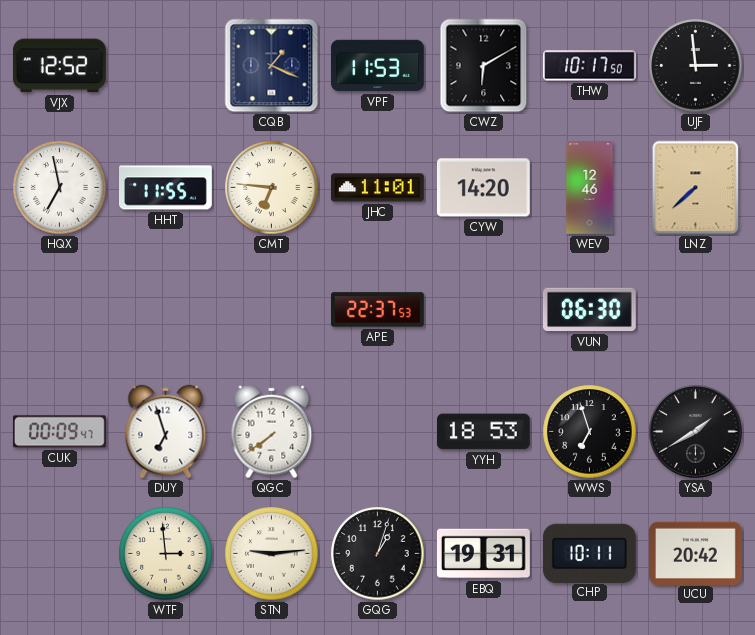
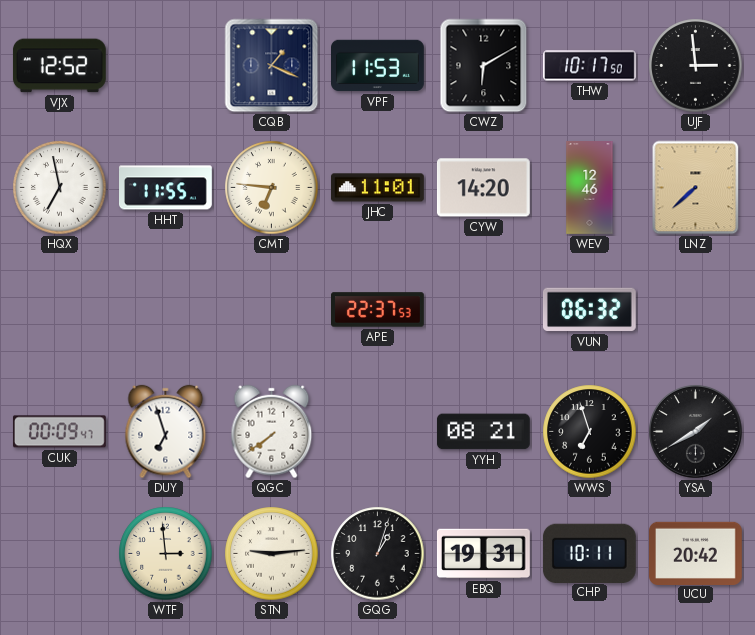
VUN: 06:30 -> 06:32
YYH: 18:53 -> 08:21
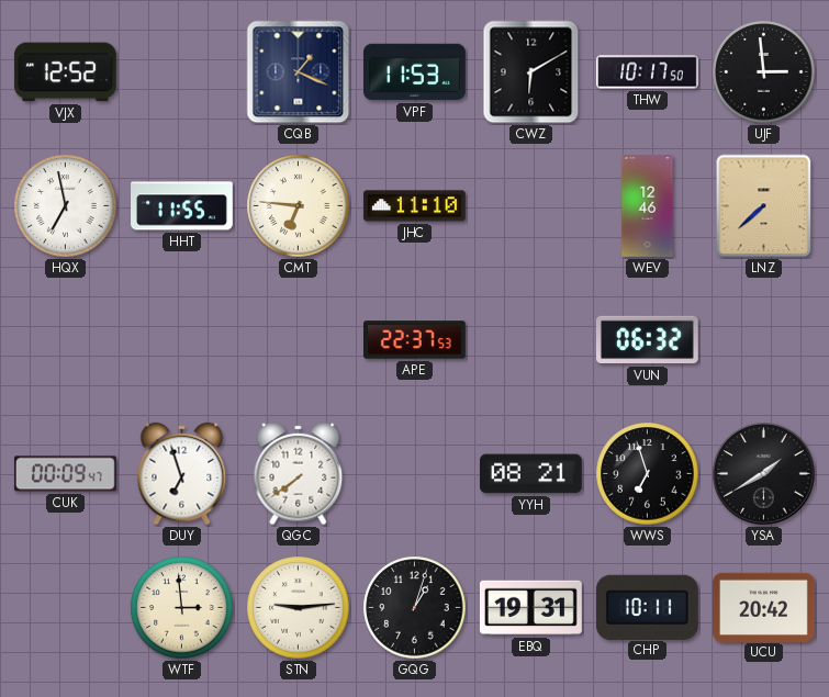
JHC: 11:01 -> 11:10
CYW: 14:20 -> none
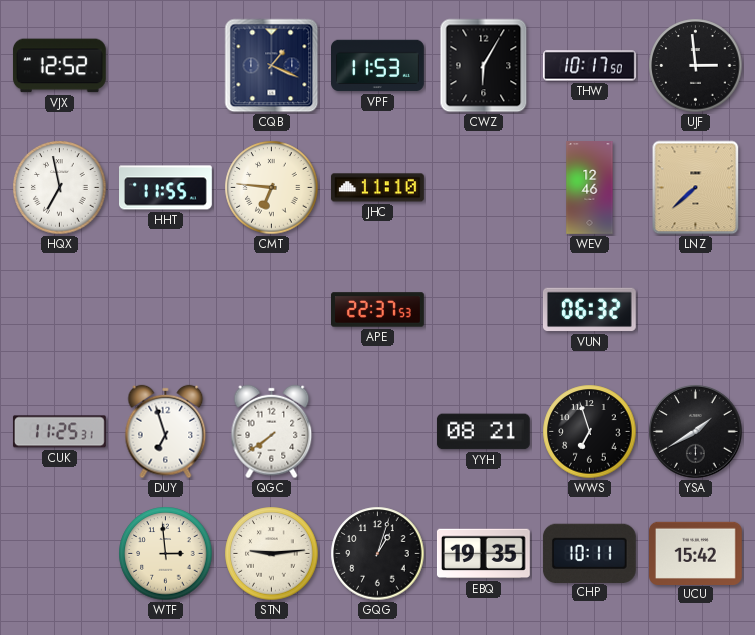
CWZ: 6:10 -> 6:05
CUK: 00:09 -> 11:25
EBQ: 19:31 -> 19:35
UCU: 20:42 -> 15:42
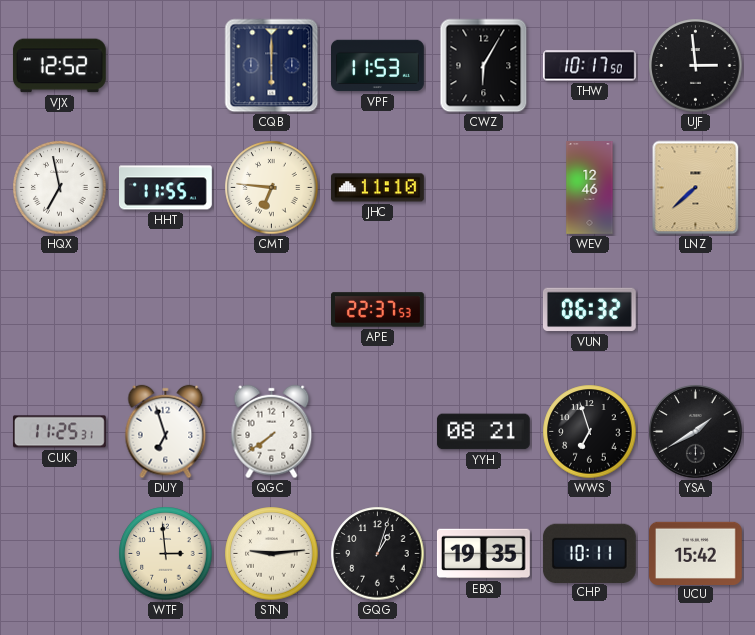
CQB: 1:19 -> 6:00
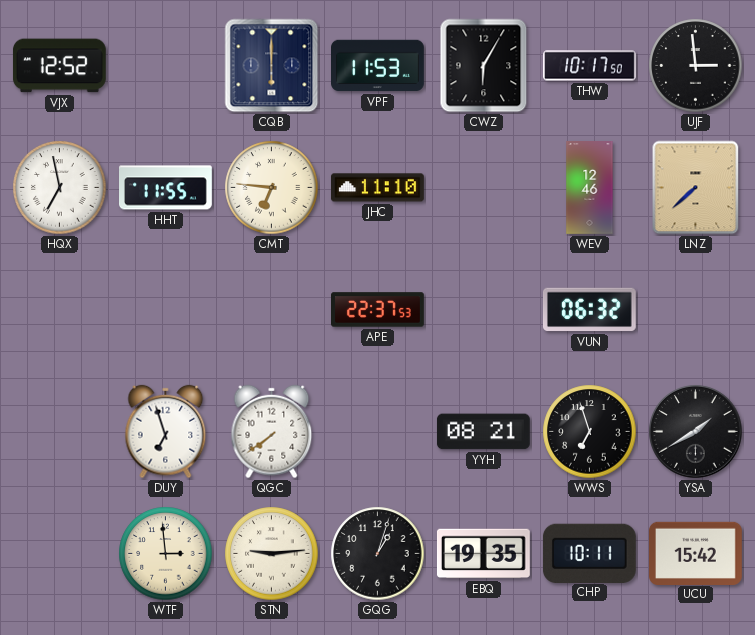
CUK: 11:25 -> none
